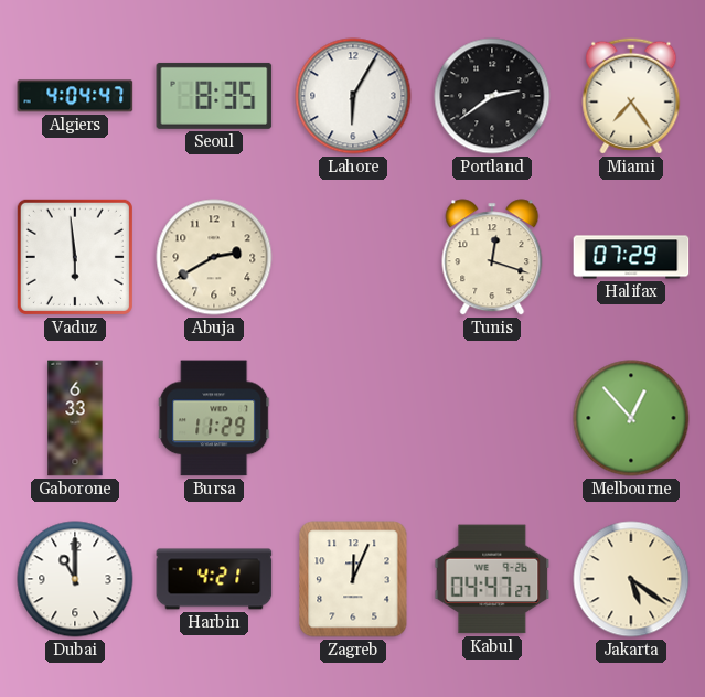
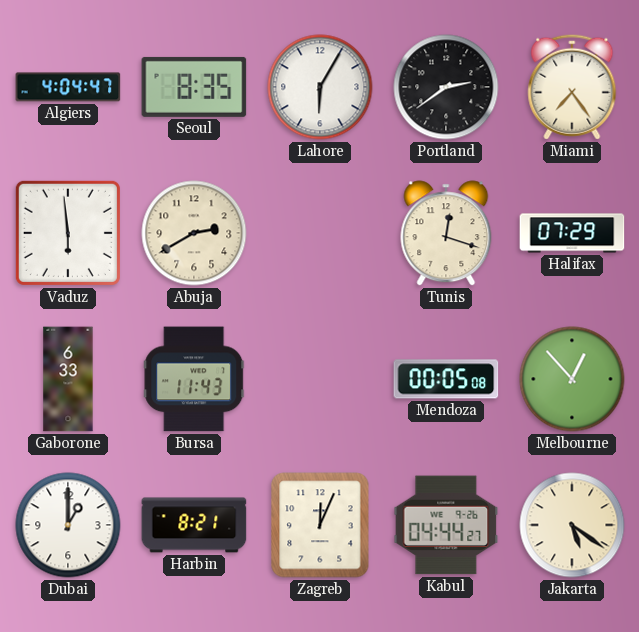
Bursa: 11:29 -> 11:43
Mendoza: none -> 00:05
Dubai: 11:00 -> 1:00
Harbin: 4:21 -> 8:21
Kabul: 04:47 -> 04:44
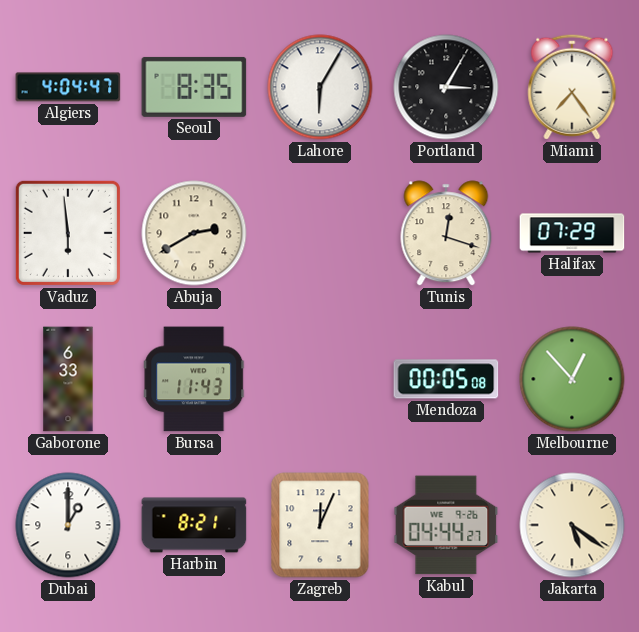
Portland: 2:39 -> 3:05
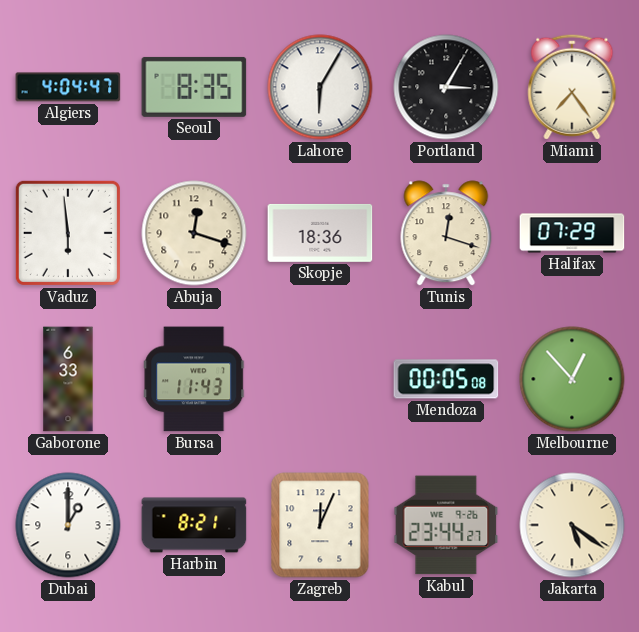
Abuja: 2:40 -> 12:18
Skopje: none -> 18:36
Kabul: 04:44 -> 23:44
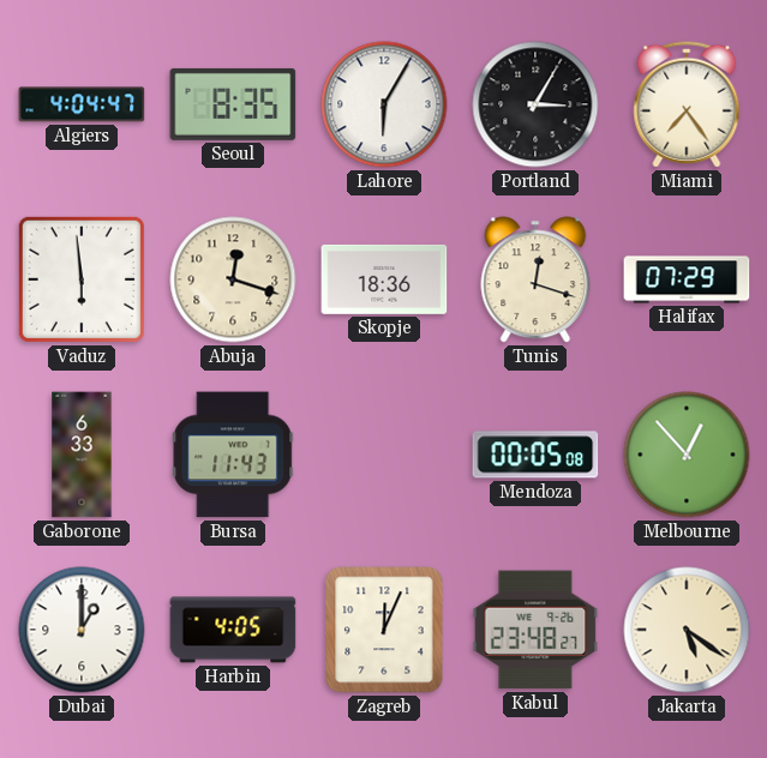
Harbin: 8:21 -> 4:05
Kabul: 23:44 -> 23:48
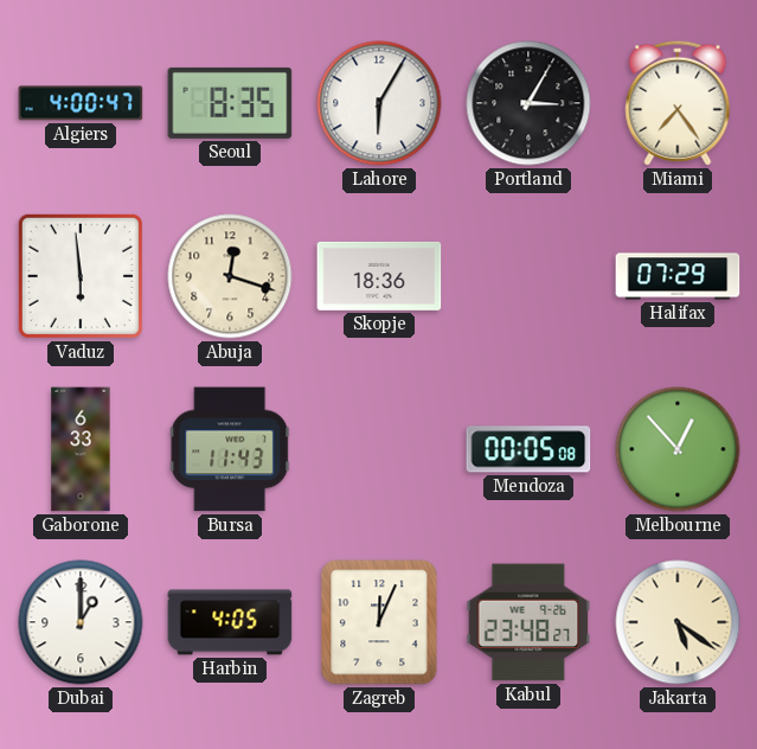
Algiers: 4:04 -> 4:00
Tunis: 12:18 -> none
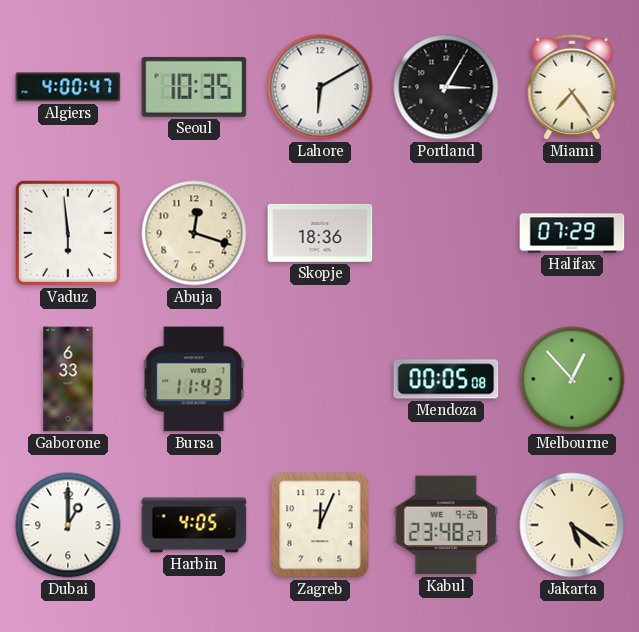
Seoul: 8:35 -> 10:35
Lahore: 6:05 -> 6:10
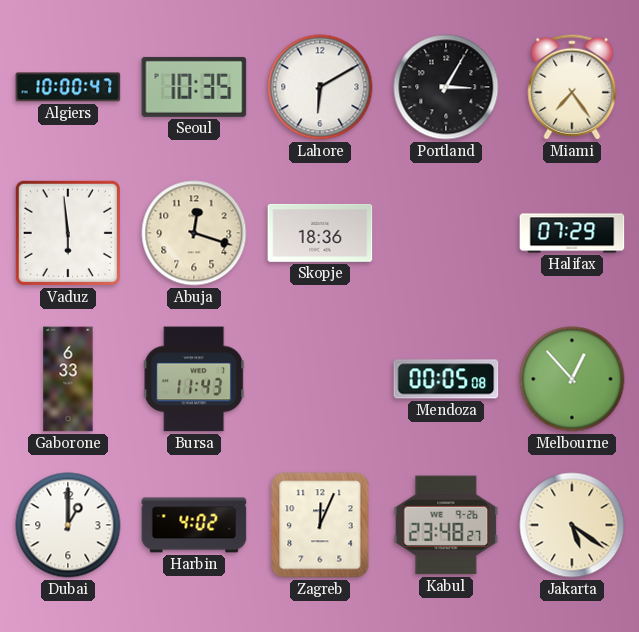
Algiers: 4:00 -> 10:00
Harbin: 4:05 -> 4:02
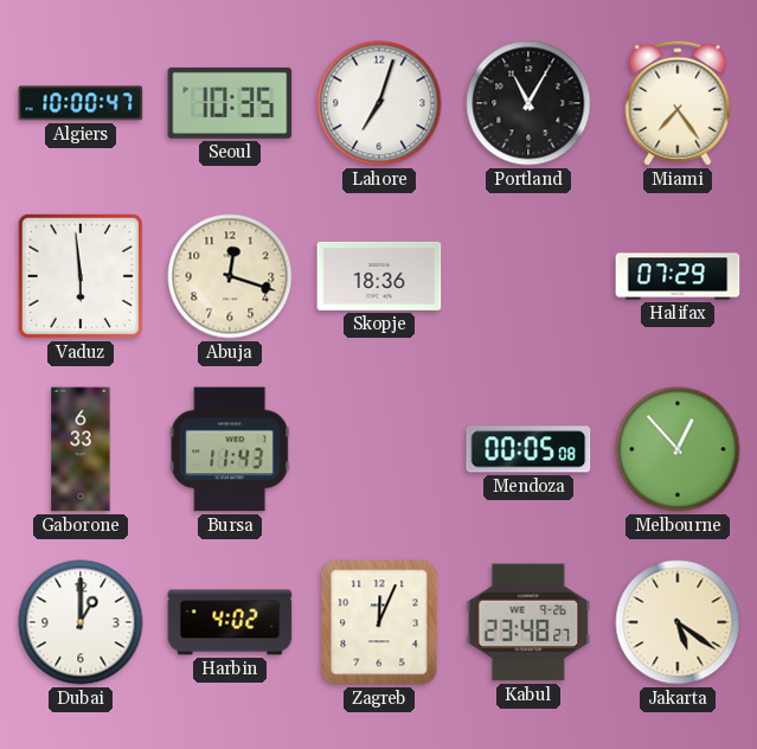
Lahore: 6:10 -> 7:03
Portland: 3:05 -> 11:05
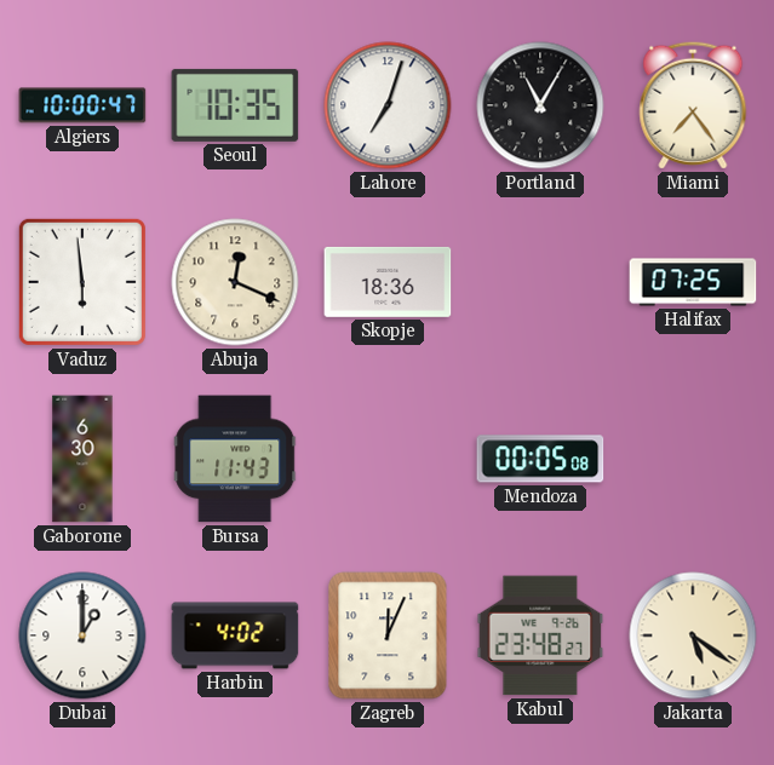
Abuja: 12:18 -> 12:19
Halifax: 07:29 -> 07:25
Gaborone: 6:33 -> 6:30
Melbourne: 12:53 -> none
